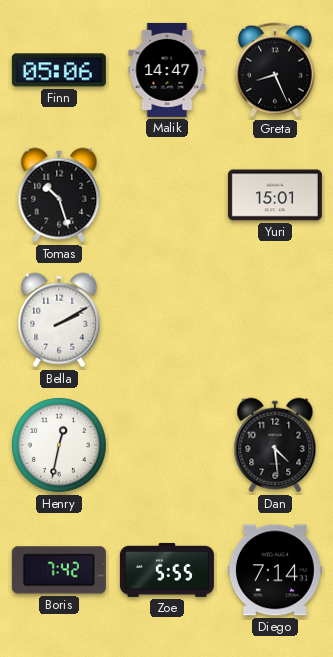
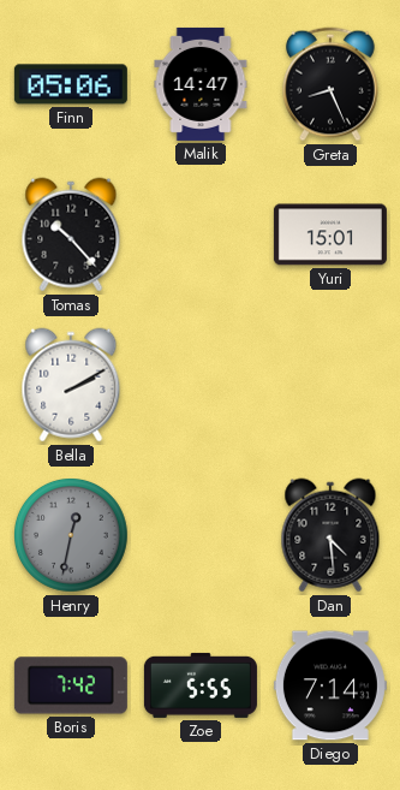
Tomas: 10:27 -> 10:23
Henry dial: white -> grey
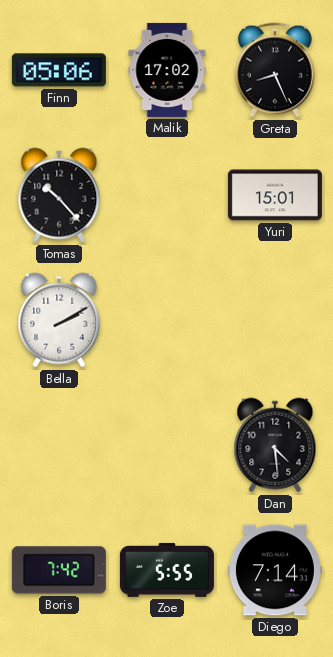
Malik: 14:47 -> 17:02
Henry: 12:32 -> none
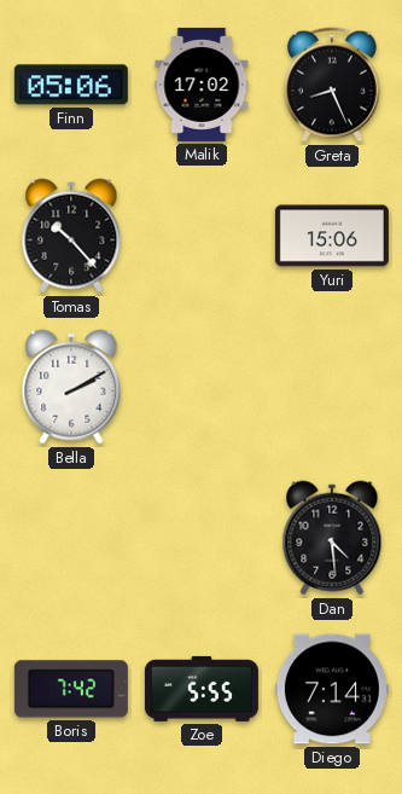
Yuri: 15:01 -> 15:06
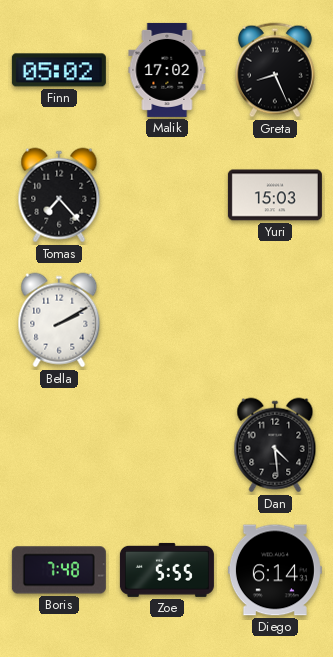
Finn: 05:06 -> 05:02
Tomas: 10:23 -> 7:23
Yuri: 15:06 -> 15:03
Boris: 7:42 -> 7:48
Diego: 7:14 -> 6:14
